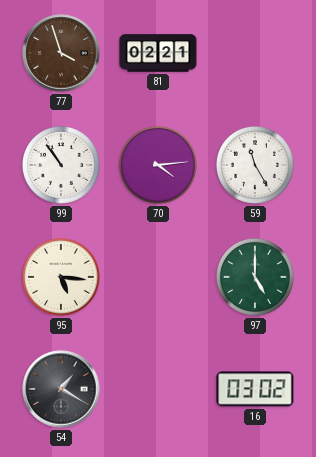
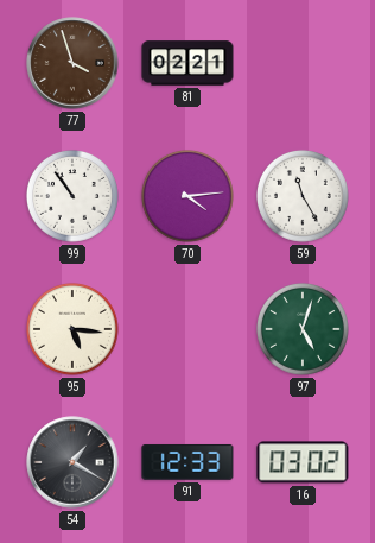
97: 5:00 -> 5:03
91: none -> 12:33
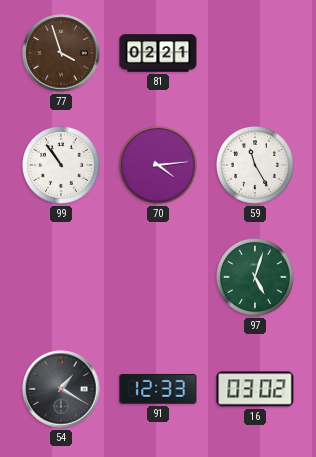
95: 5:16 -> none
